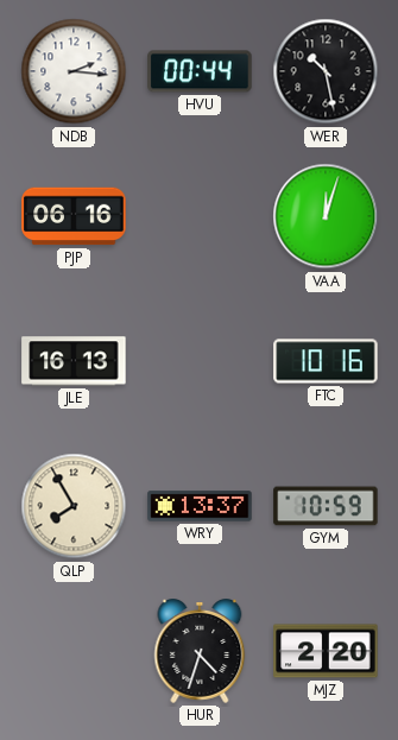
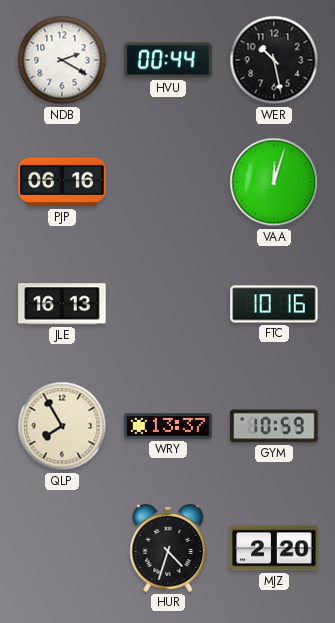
NDB: 2:16 -> 2:20
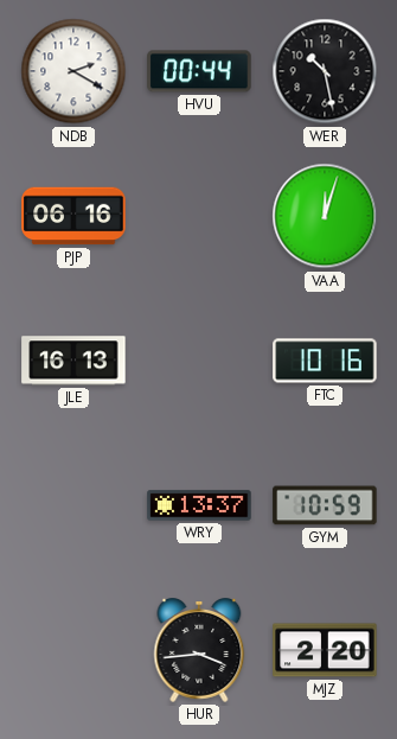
QLP: 7:55 -> none
HUR: 4:33 -> 3:44
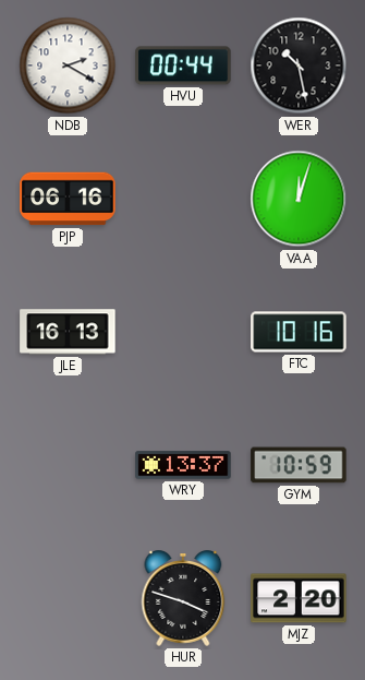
HUR: 3:44 -> 3:48
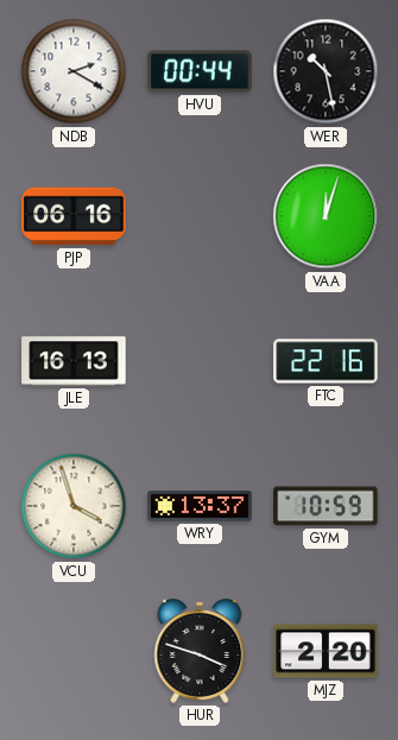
FTC: 10:16 -> 22:16
VCU: none -> 3:57
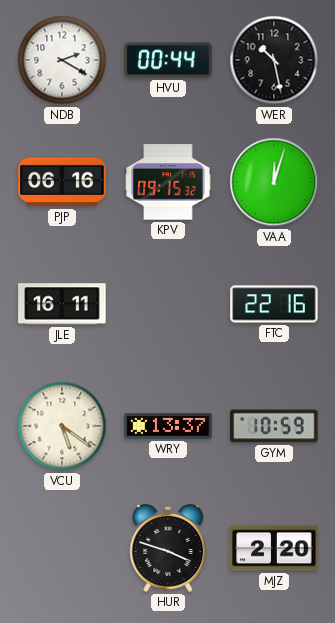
KPV: none -> 09:15
JLE: 16:13 -> 16:11
VCU: 3:57 -> 5:21
